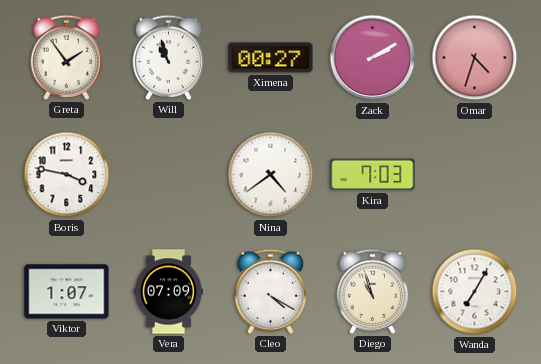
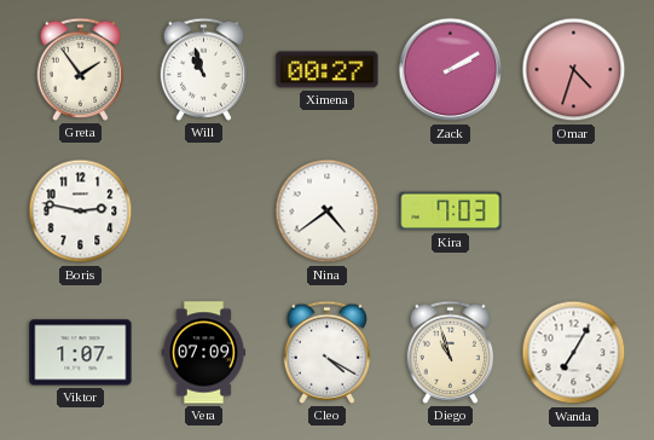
Boris: 3:47 -> 2:47
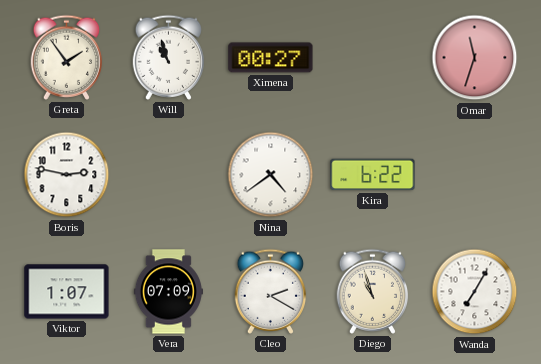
Zack: 2:10 -> none
Omar: 4:33 -> 11:33
Kira: 7:03 -> 6:22
Cleo: 4:20 -> 2:20
